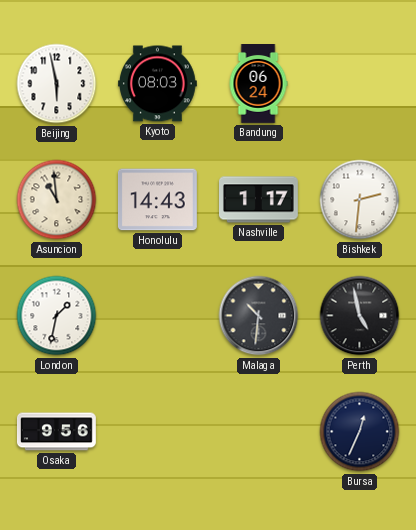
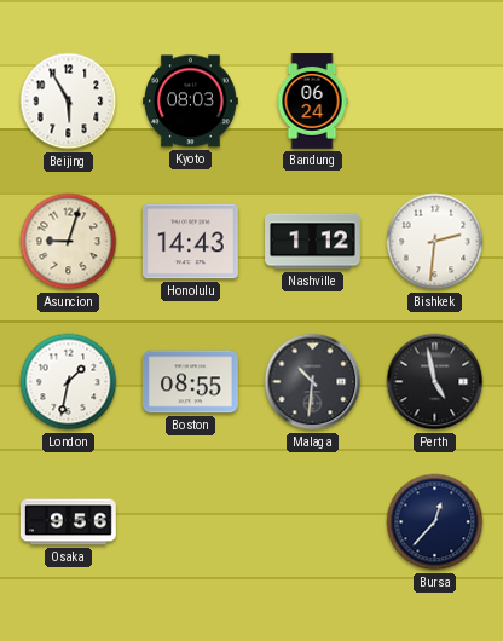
Beijing: 5:58 -> 5:55
Asuncion: 10:59 -> 9:03
Nashville: 1:17 -> 1:12
Boston: none -> 08:55
Bursa: 12:34 -> 12:37
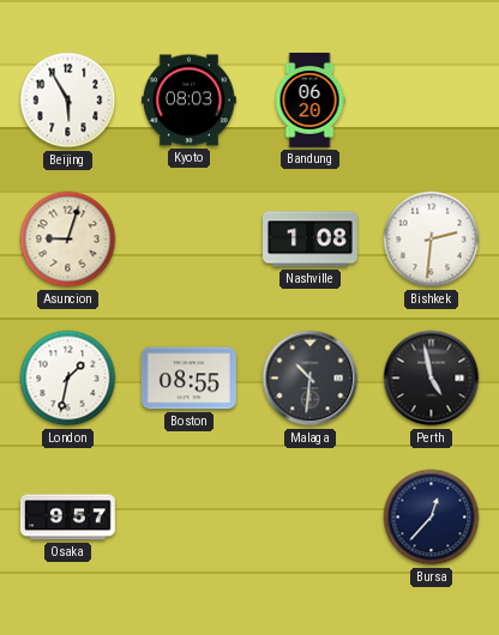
Bandung: 06:24 -> 06:20
Honolulu: 14:43 -> none
Nashville: 1:12 -> 1:08
Osaka: 9:56 -> 9:57
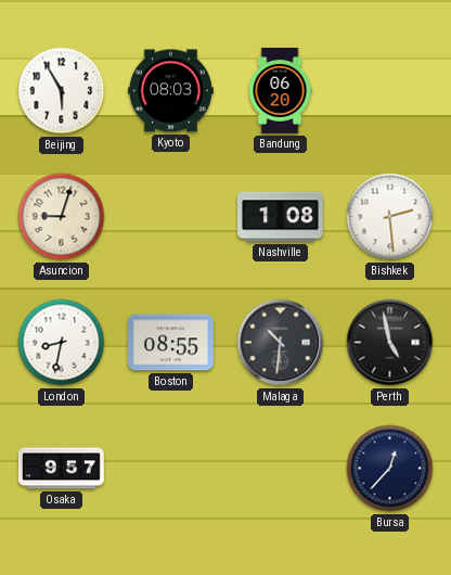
Bishkek: 2:31 -> 2:29
London: 1:32 -> 8:32
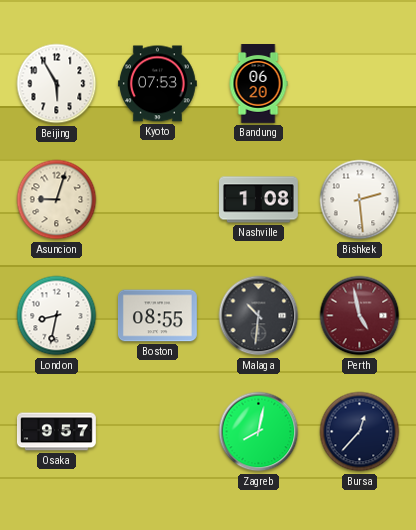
Kyoto: 08:03 -> 07:53
Perth dial: black -> burgundy
Zagreb: none -> 8:02
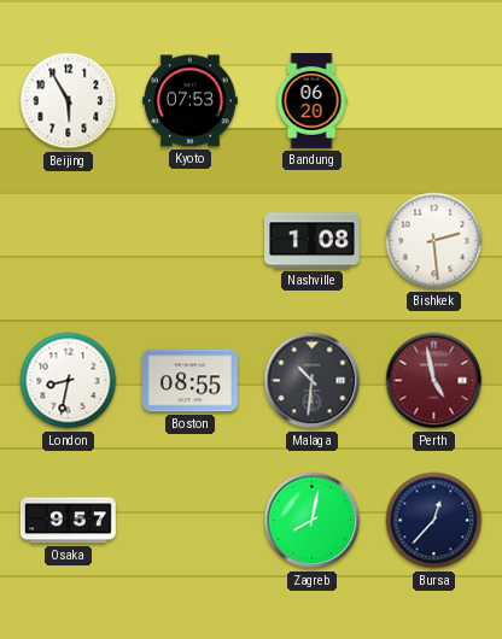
Asuncion: 9:03 -> none
